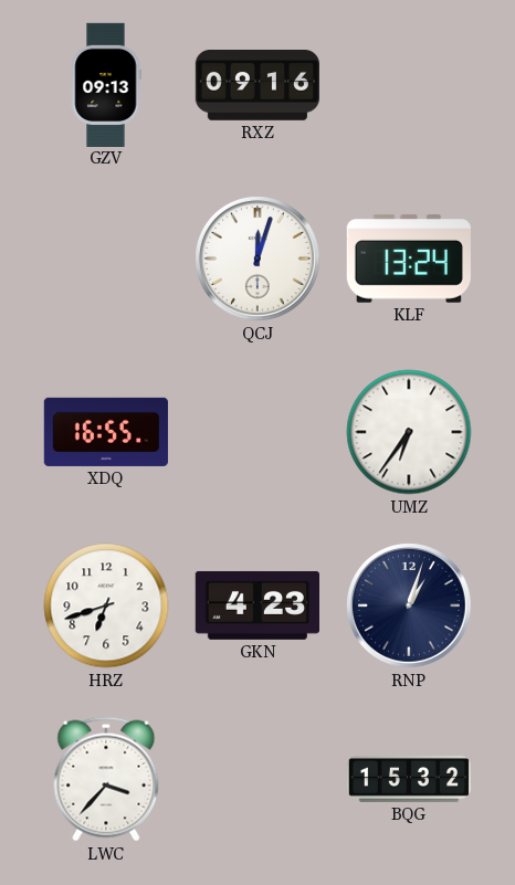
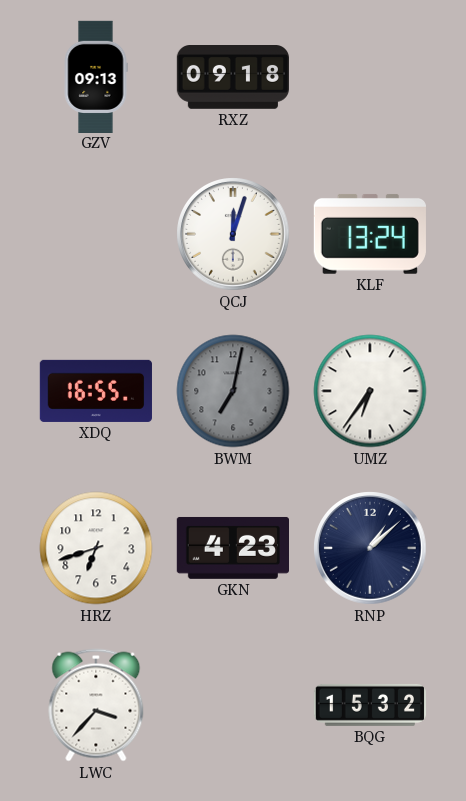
RXZ: 09:16 -> 09:18
BWM: none -> 7:02
RNP: 1:03 -> 1:08
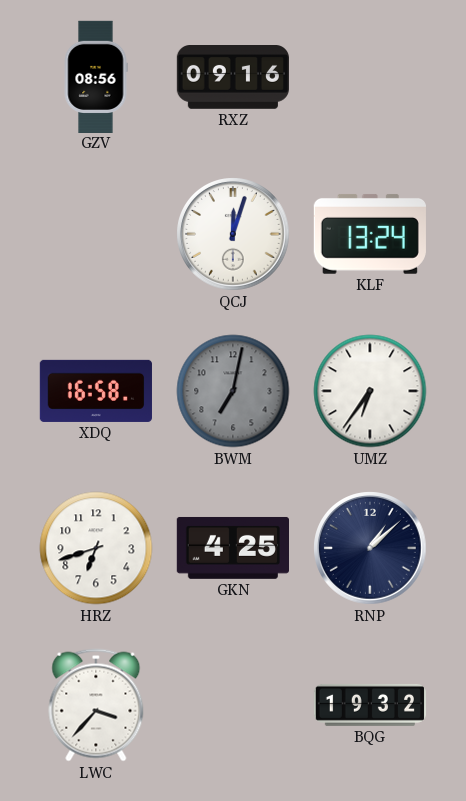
GZV: 09:13 -> 08:56
RXZ: 09:18 -> 09:16
XDQ: 16:55 -> 16:58
GKN: 4:23 -> 4:25
BQG: 15:32 -> 19:32
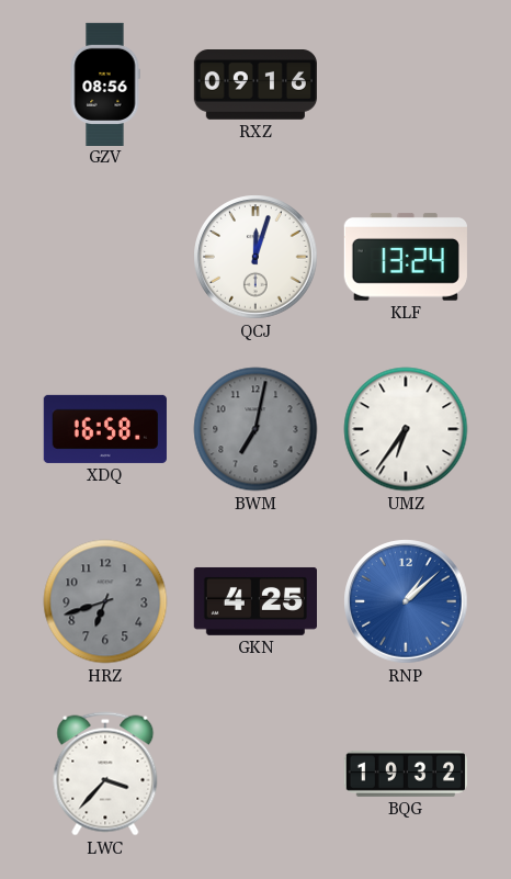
HRZ dial: white -> grey
RNP dial: navy -> blue
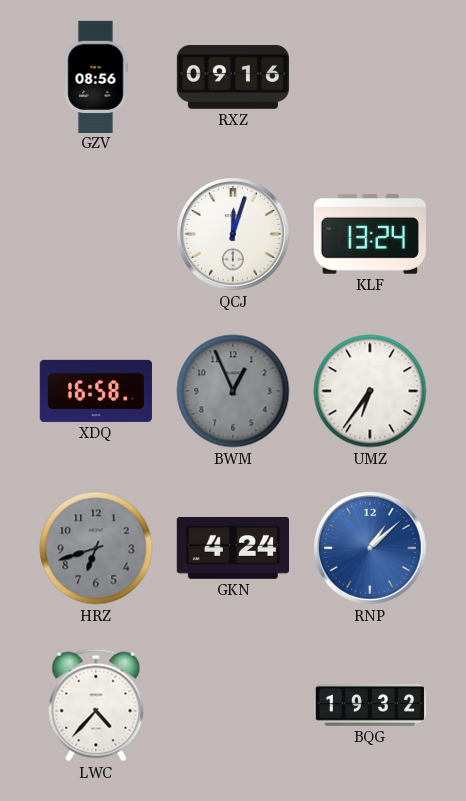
BWM: 7:02 -> 12:56
GKN: 4:25 -> 4:24
LWC: 3:37 -> 4:37
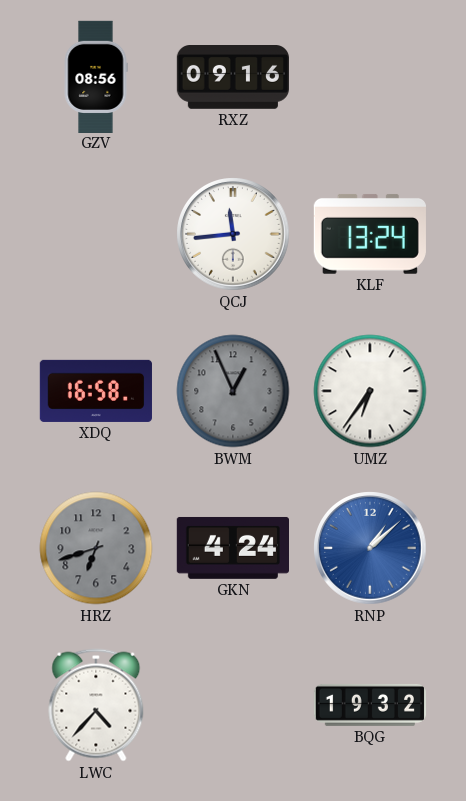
QCJ: 12:03 -> 11:44
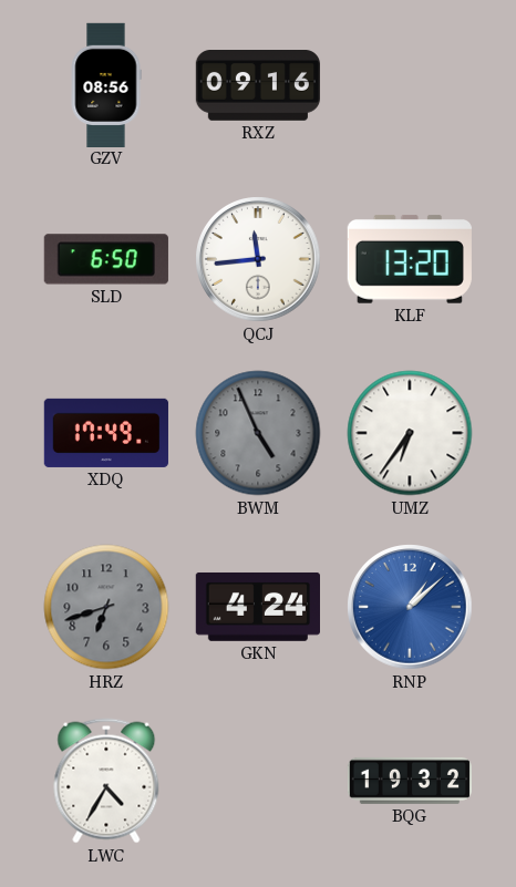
SLD: none -> 6:50
KLF: 13:24 -> 13:20
XDQ: 16:58 -> 17:49
BWM: 12:56 -> 4:56
LWC: 4:37 -> 4:35
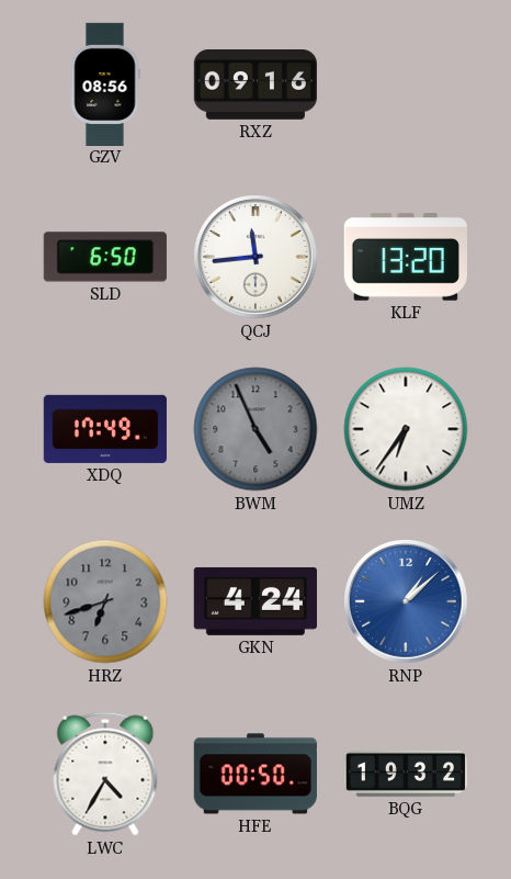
HFE: none -> 00:50
